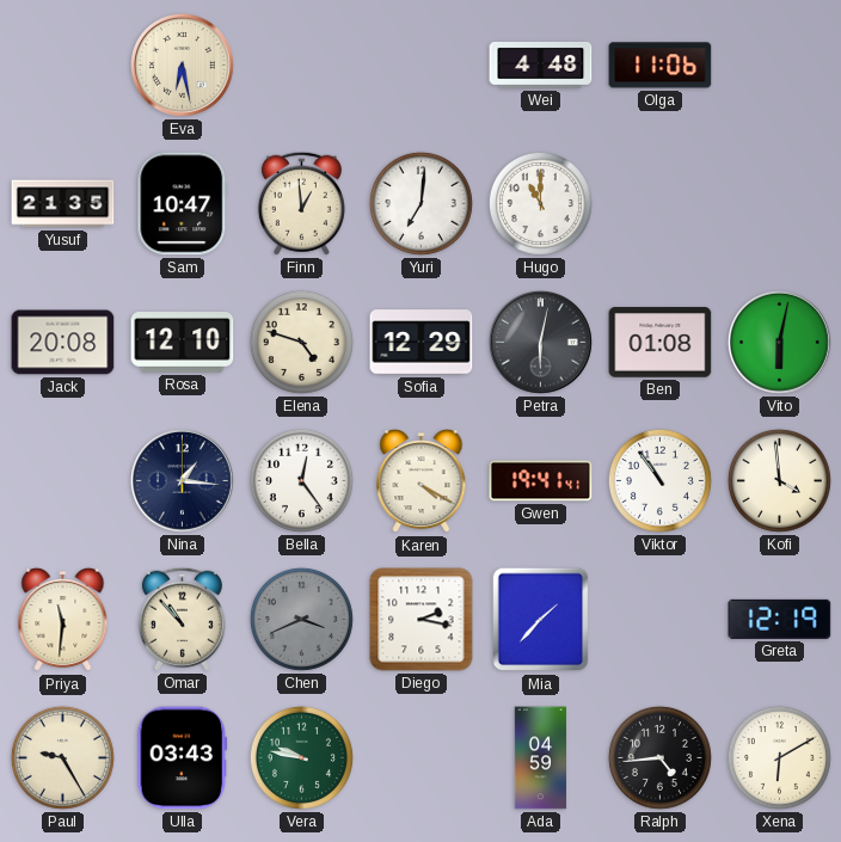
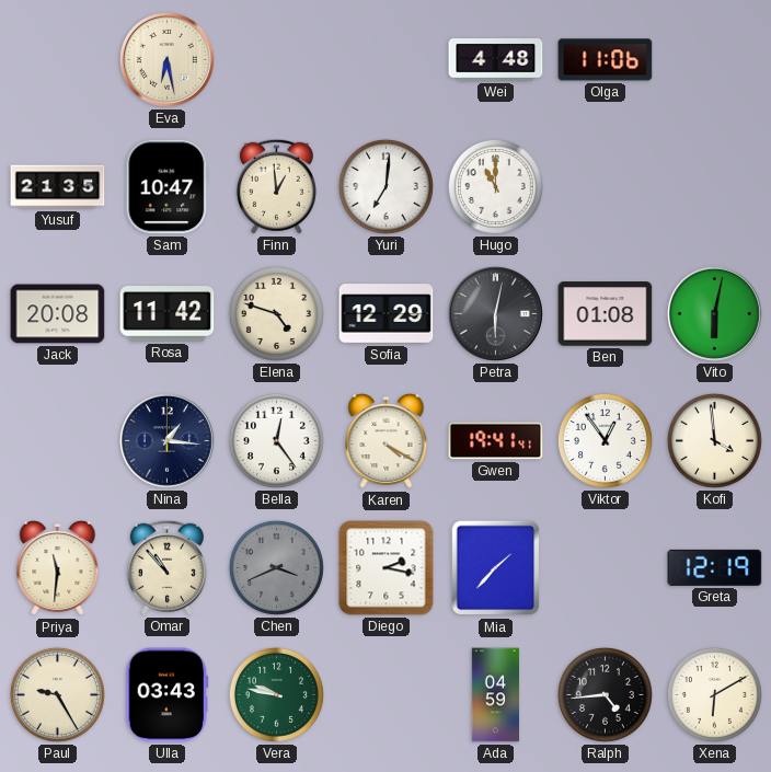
Rosa: 12:10 -> 11:42
Viktor: 10:54 -> 12:54
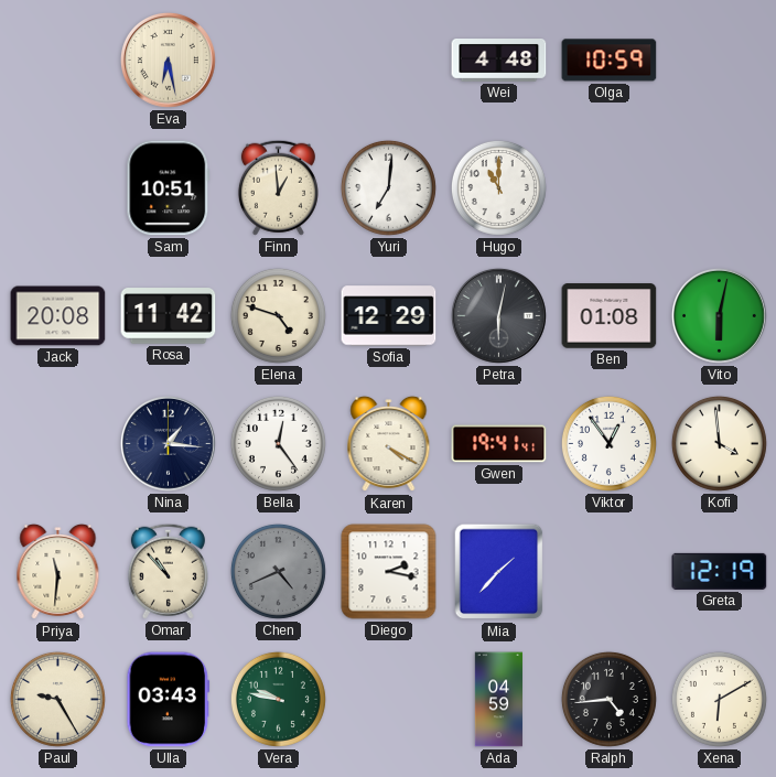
Olga: 11:06 -> 10:59
Yusuf: 21:35 -> none
Sam: 10:47 -> 10:51
Chen: 3:41 -> 4:41
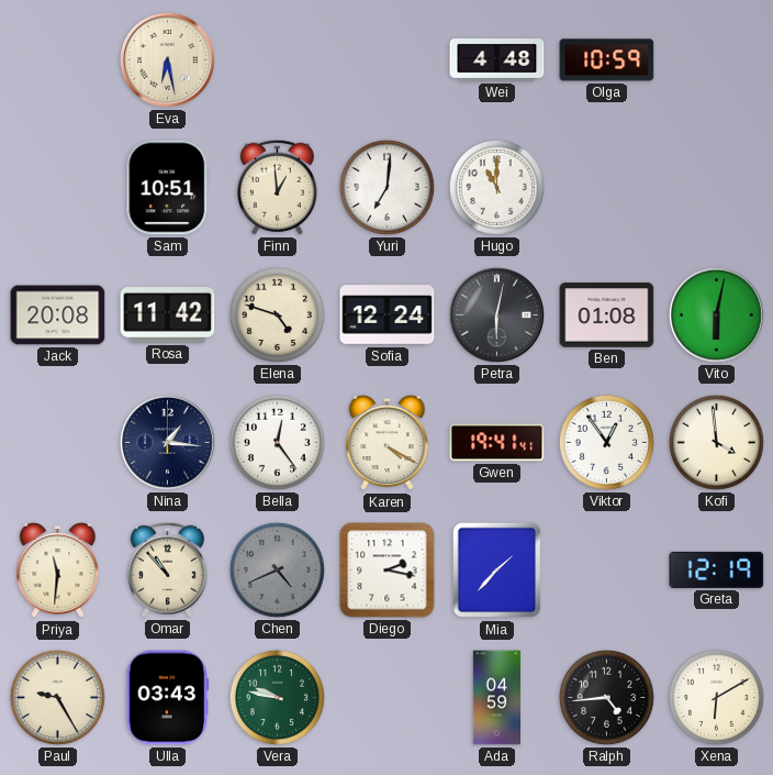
Sofia: 12:29 -> 12:24
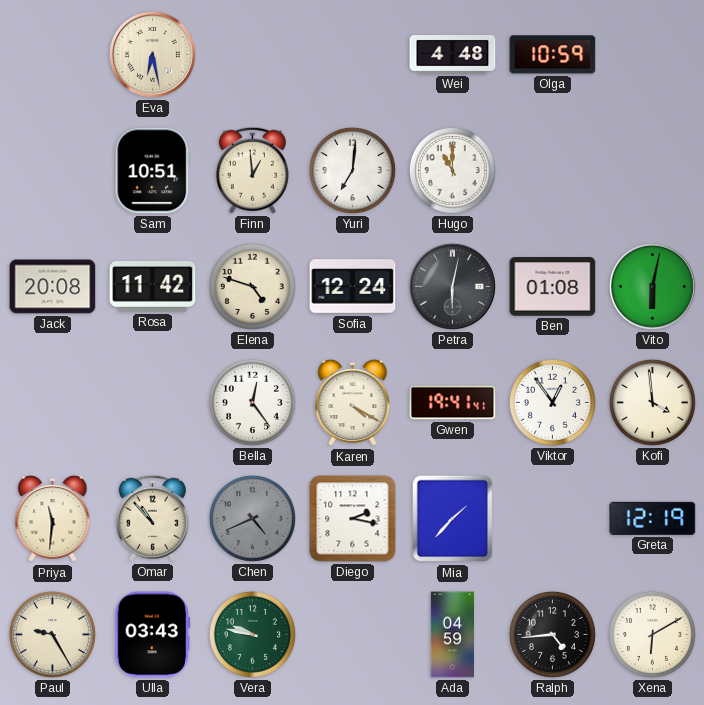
Nina: 1:16 -> none
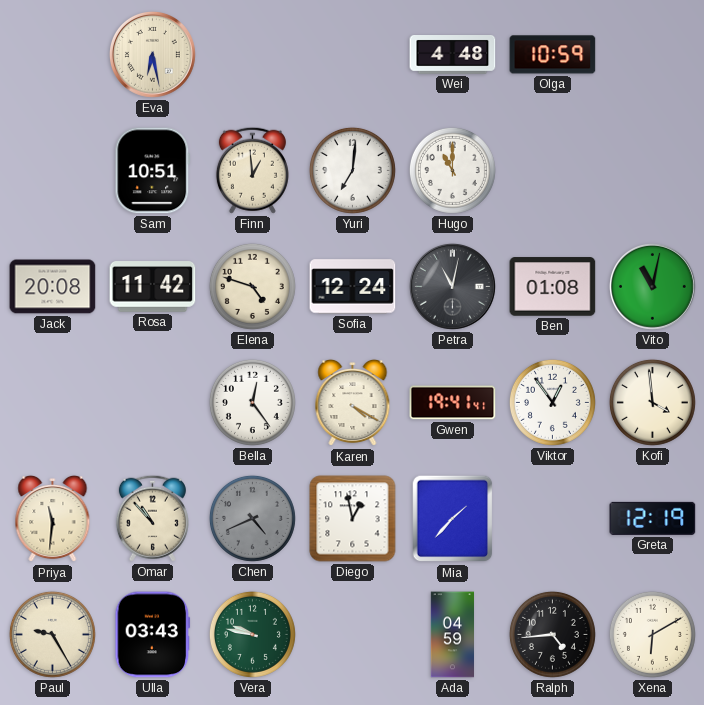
Petra: 6:02 -> 11:02
Vito: 6:02 -> 11:02
Diego: 2:17 -> 12:58
